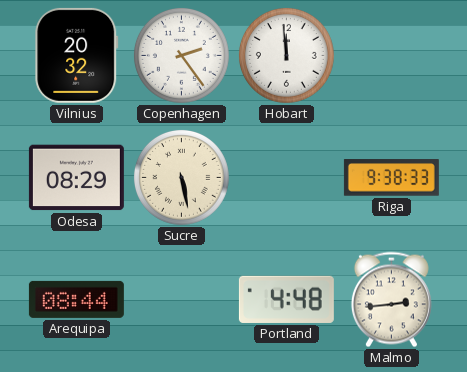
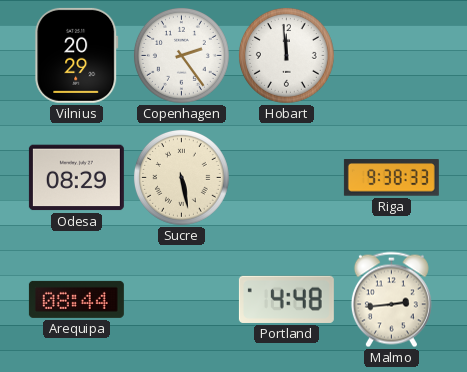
Vilnius: 20:32 -> 20:29
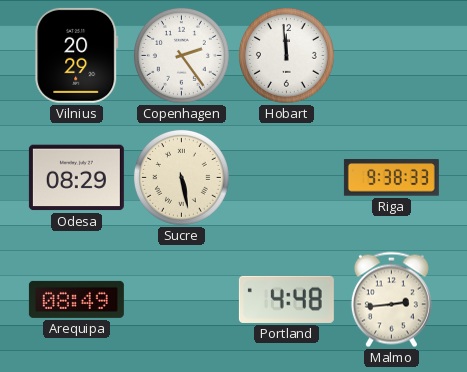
Arequipa: 08:44 -> 08:49
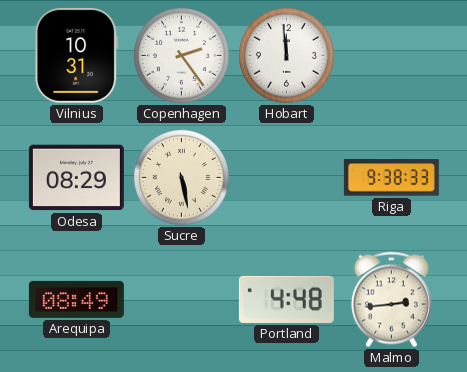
Vilnius: 20:29 -> 10:31
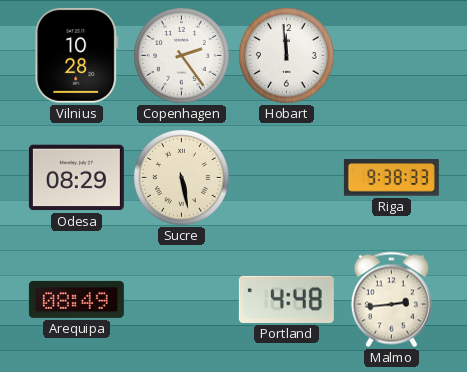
Vilnius: 10:31 -> 10:28
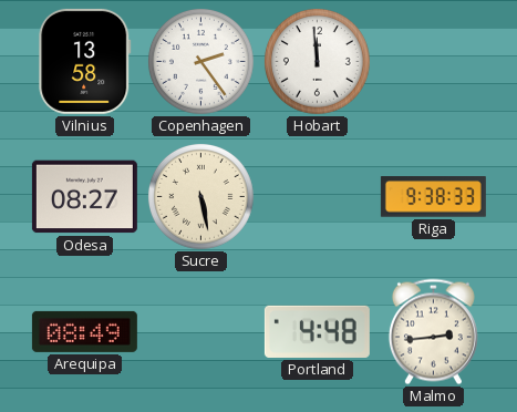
Vilnius: 10:28 -> 13:58
Odesa: 08:29 -> 08:27
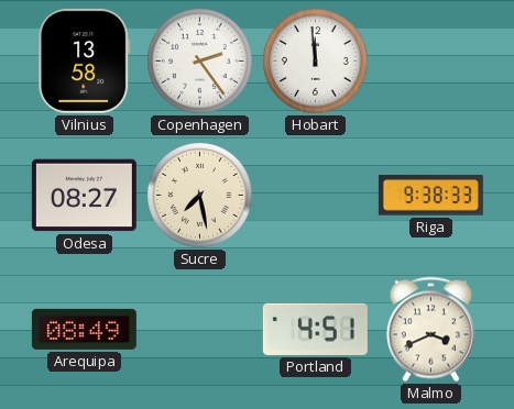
Sucre: 5:28 -> 7:28
Portland: 4:48 -> 4:51
Malmo: 2:44 -> 3:41
